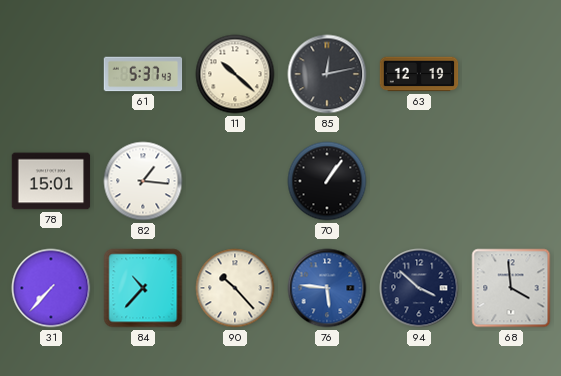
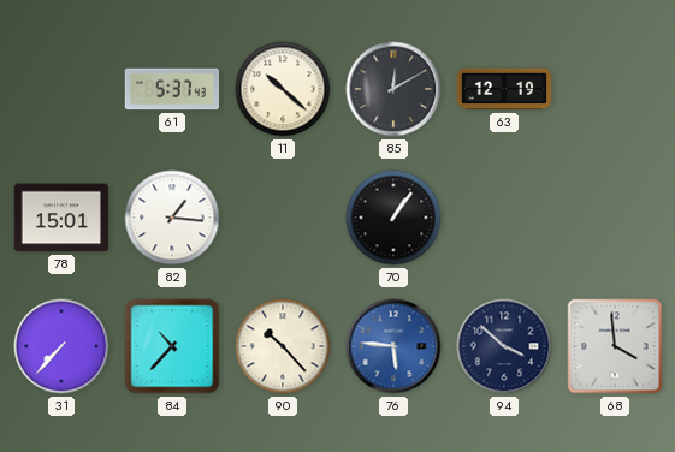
85: 12:13 -> 12:10
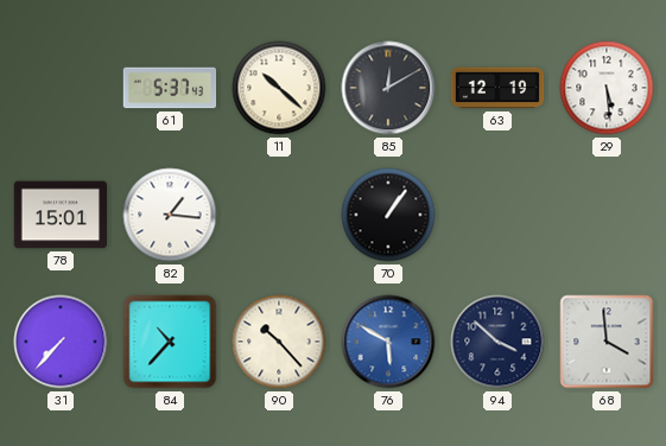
29: none -> 5:29
76: 5:46 -> 5:50
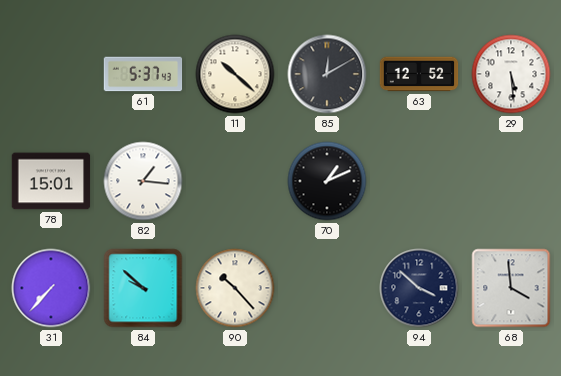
63: 12:19 -> 12:52
70: 1:06 -> 1:11
84: 10:37 -> 9:52
76: 5:50 -> none
